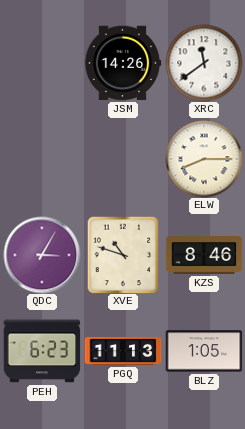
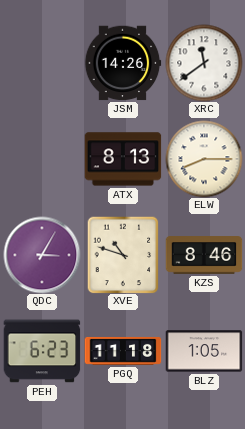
ATX: none -> 8:13
PGQ: 11:13 -> 11:18
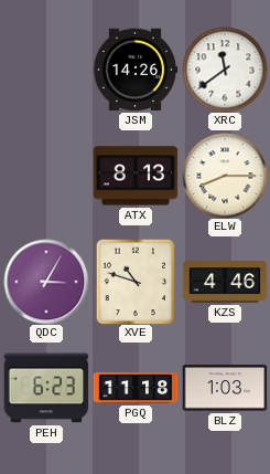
KZS: 8:46 -> 4:46
BLZ: 1:05 -> 1:03
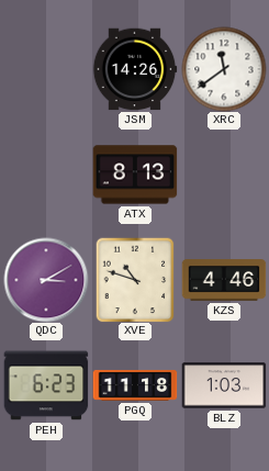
ELW: 8:15 -> none
QDC: 3:05 -> 3:10
